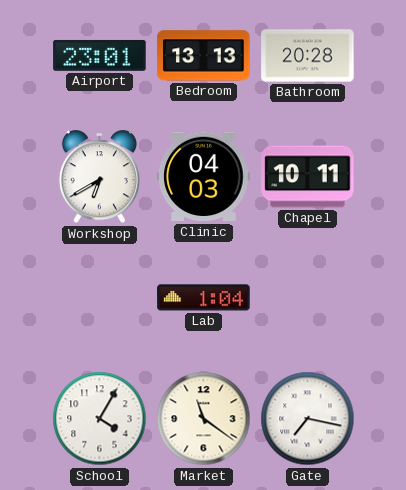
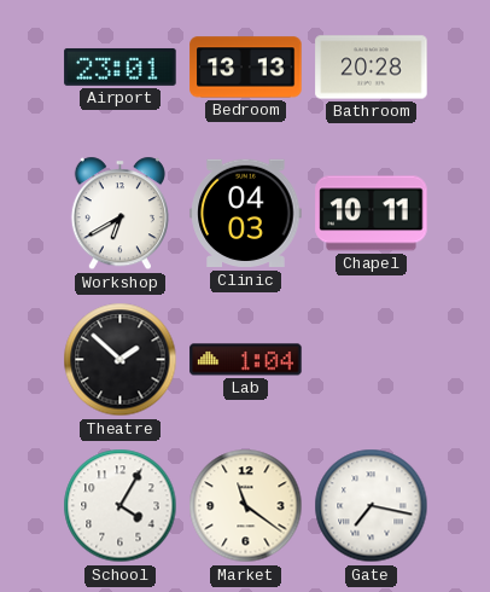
Theatre: none -> 1:52
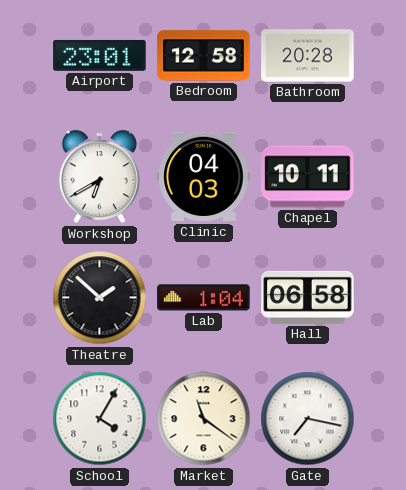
Bedroom: 13:13 -> 12:58
Hall: none -> 06:58
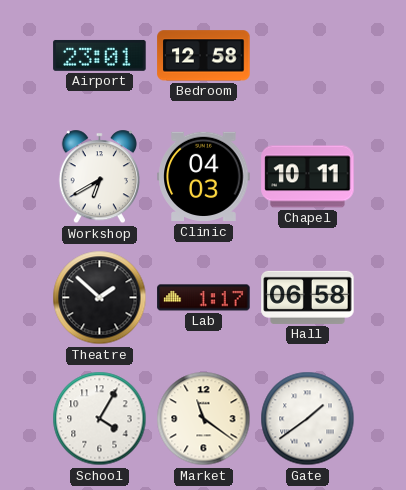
Bathroom: 20:28 -> none
Lab: 1:04 -> 1:17
Gate: 7:17 -> 1:39
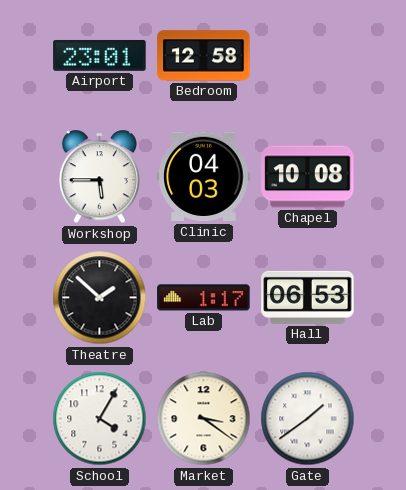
Workshop: 6:40 -> 5:45
Chapel: 10:11 -> 10:08
Hall: 06:58 -> 06:53
Market: 11:21 -> 3:21
